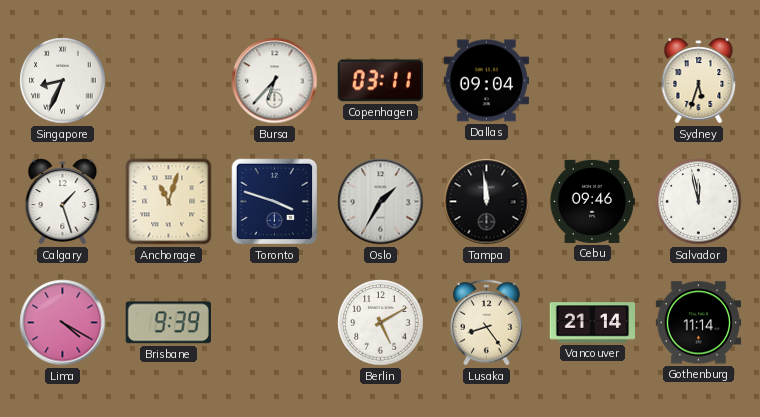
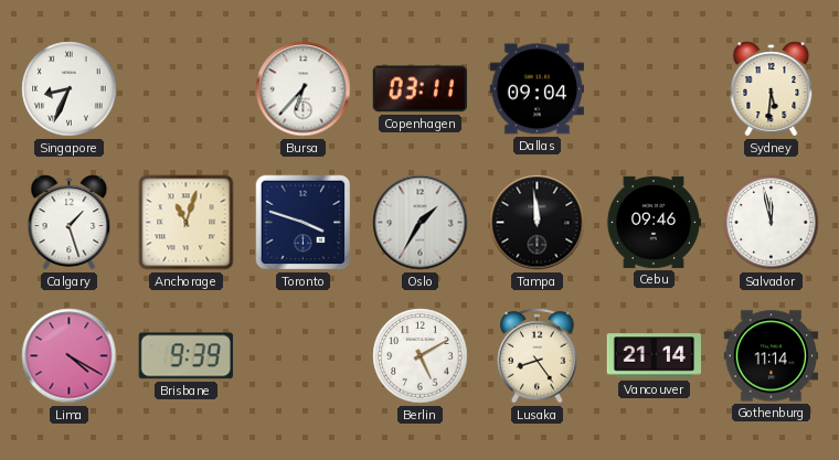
Sydney: 5:33 -> 5:31
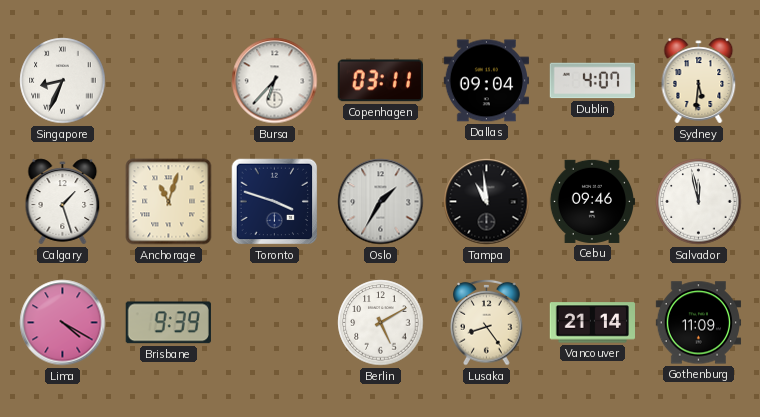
Dublin: none -> 4:07
Tampa: 11:59 -> 10:59
Gothenburg: 11:14 -> 11:09
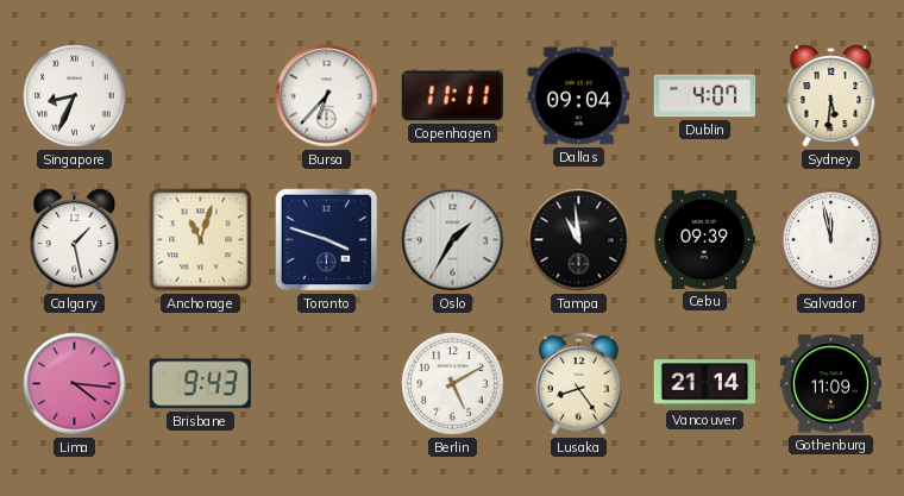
Copenhagen: 03:11 -> 11:11
Calgary: 1:27 -> 1:28
Cebu: 09:46 -> 09:39
Lima: 4:20 -> 4:16
Brisbane: 9:39 -> 9:43
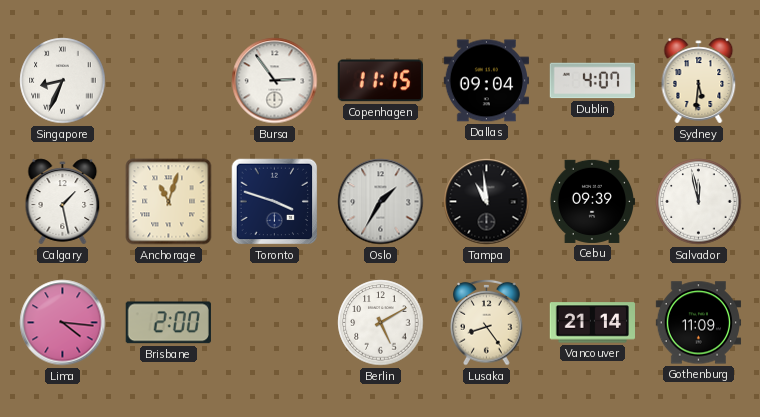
Bursa: 6:37 -> 2:54
Copenhagen: 11:11 -> 11:15
Brisbane: 9:43 -> 2:00
